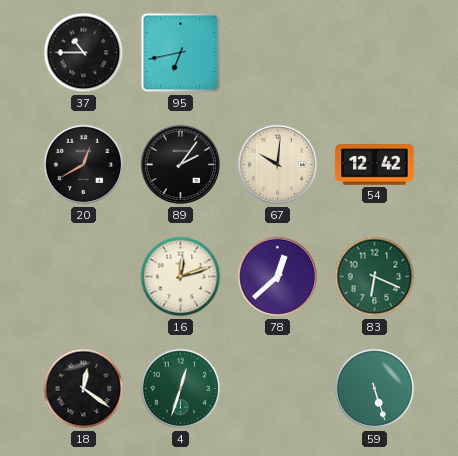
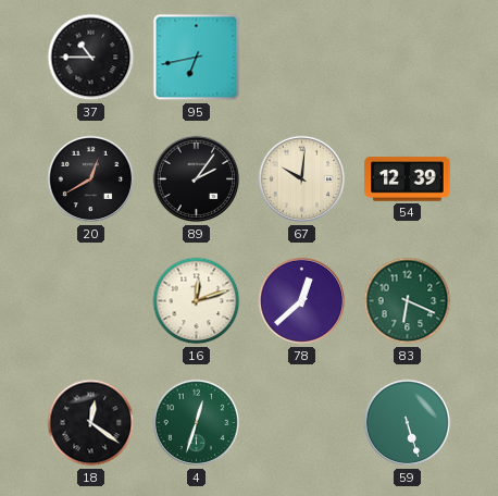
54: 12:42 -> 12:39
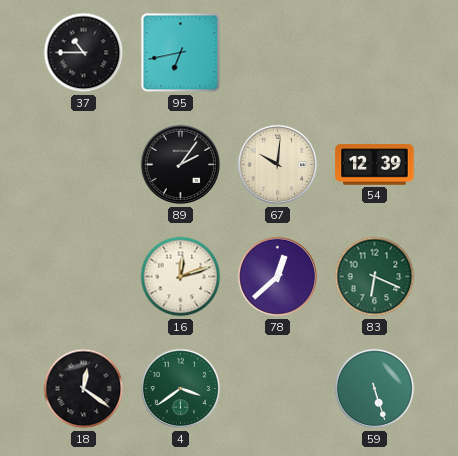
20: 12:40 -> none
4: 12:33 -> 3:39
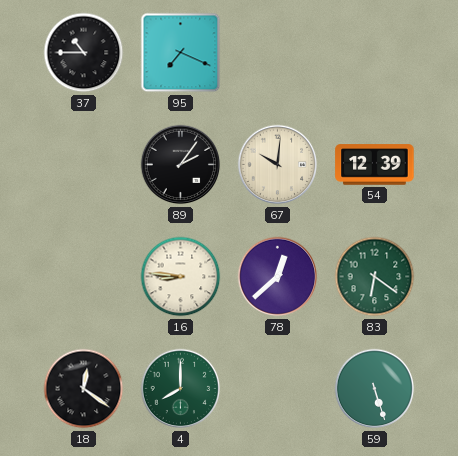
95: 6:43 -> 7:19
16: 12:12 -> 8:46
83: 6:19 -> 6:21
4: 3:39 -> 8:00
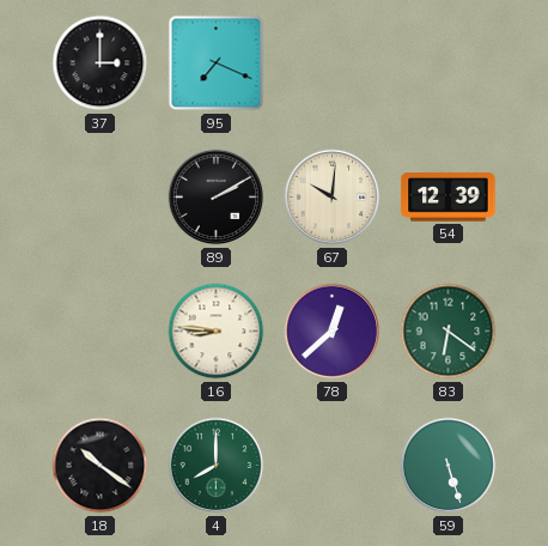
37: 10:45 -> 3:00
89: 2:06 -> 2:10
18: 12:21 -> 10:21
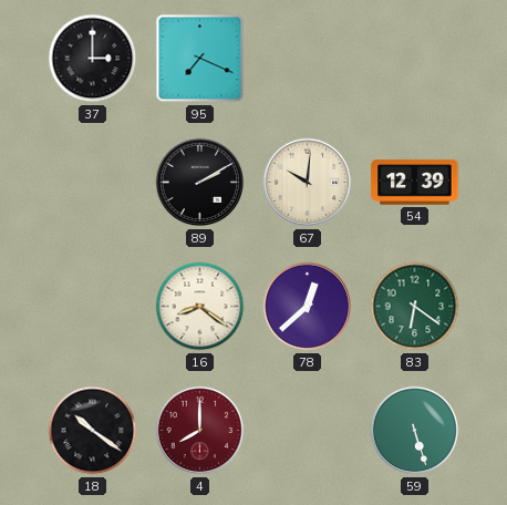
16: 8:46 -> 8:21
4 dial: green -> burgundy
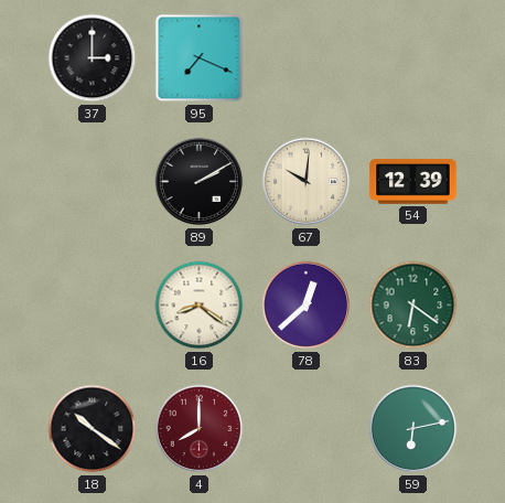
59: 5:27 -> 6:13
